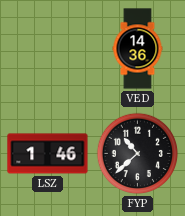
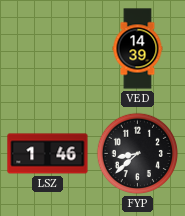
VED: 14:36 -> 14:39
FYP: 10:38 -> 8:38
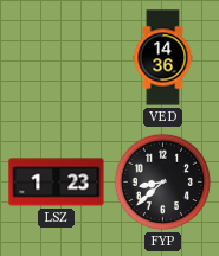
VED: 14:39 -> 14:36
LSZ: 1:46 -> 1:23
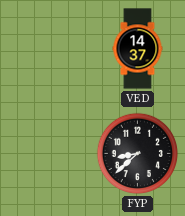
VED: 14:36 -> 14:37
LSZ: 1:23 -> none
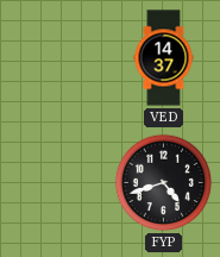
FYP: 8:38 -> 4:42
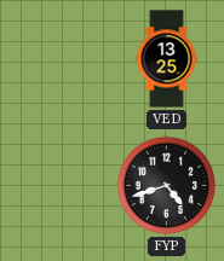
VED: 14:37 -> 13:25
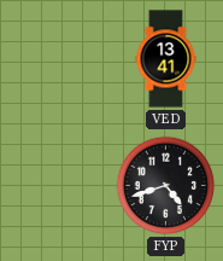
VED: 13:25 -> 13:41
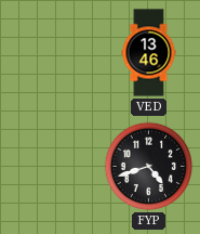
VED: 13:41 -> 13:46
